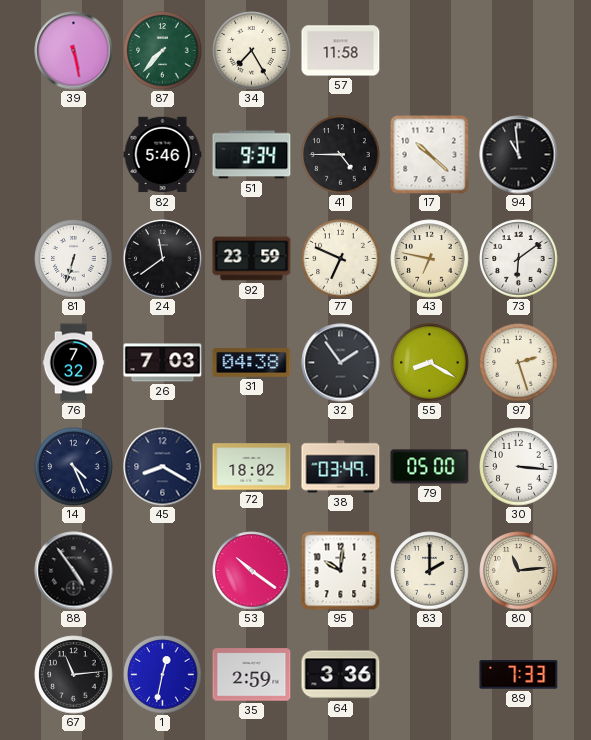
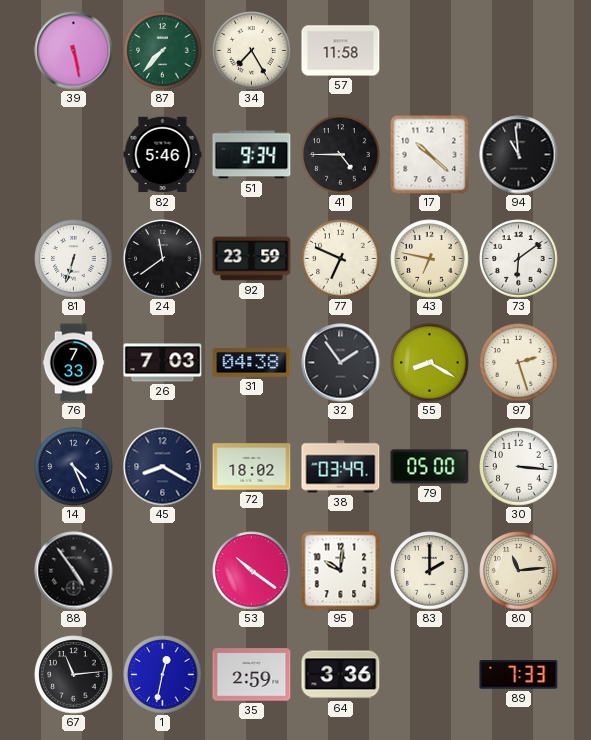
76: 7:32 -> 7:33
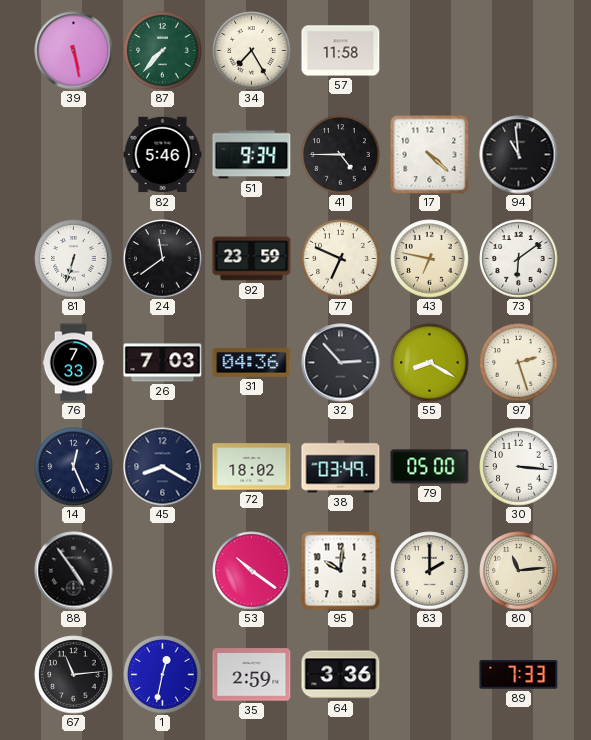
17: 10:22 -> 4:22
31: 04:38 -> 04:36
32: 1:54 -> 2:53
14: 4:26 -> 12:26
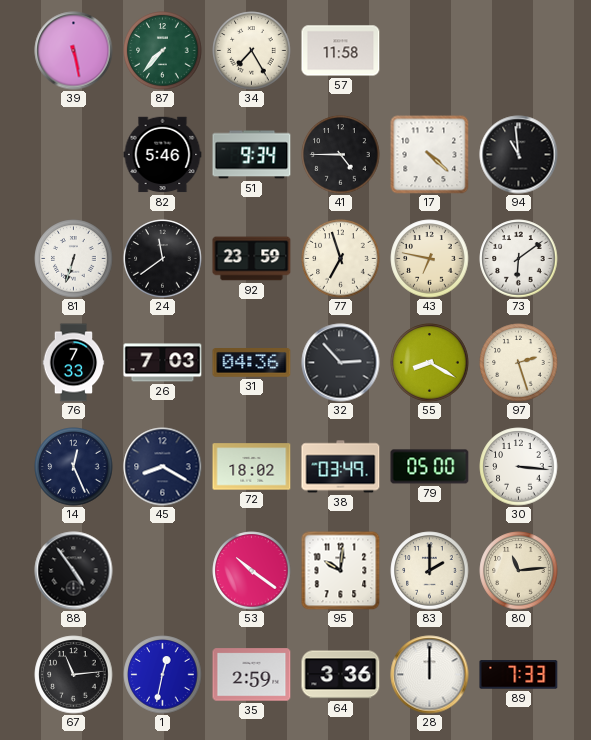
77: 6:49 -> 6:57
28: none -> 12:00
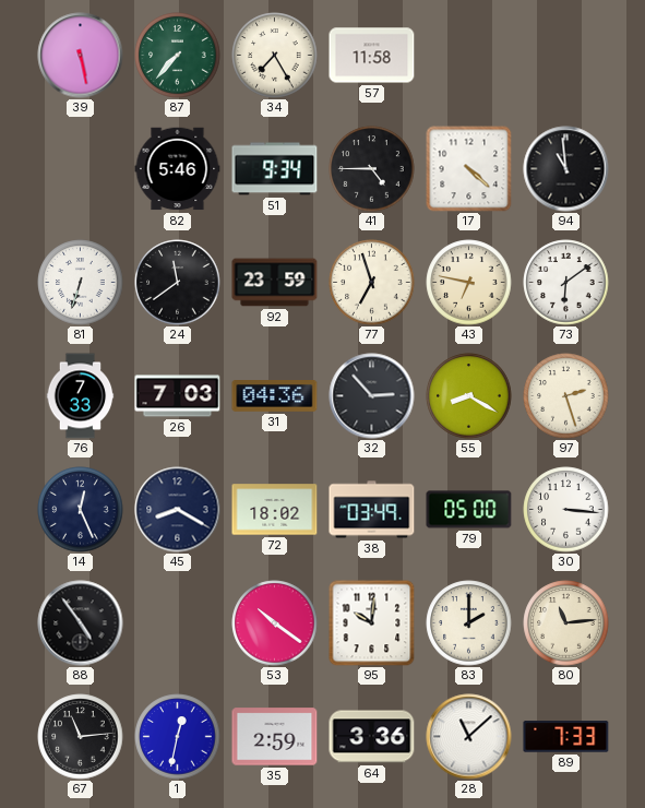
28: 12:00 -> 11:08
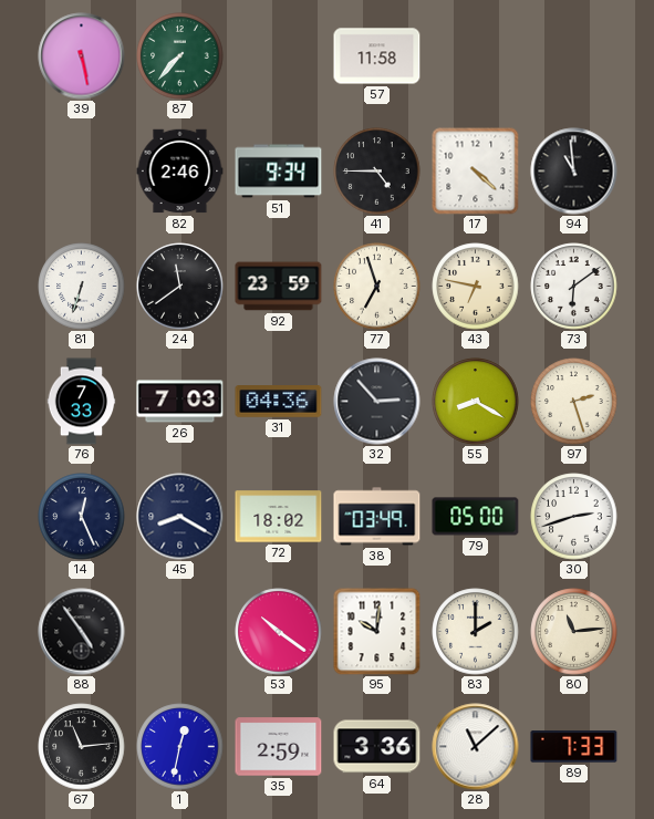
34: 7:25 -> none
82: 5:46 -> 2:46
30: 3:16 -> 2:42
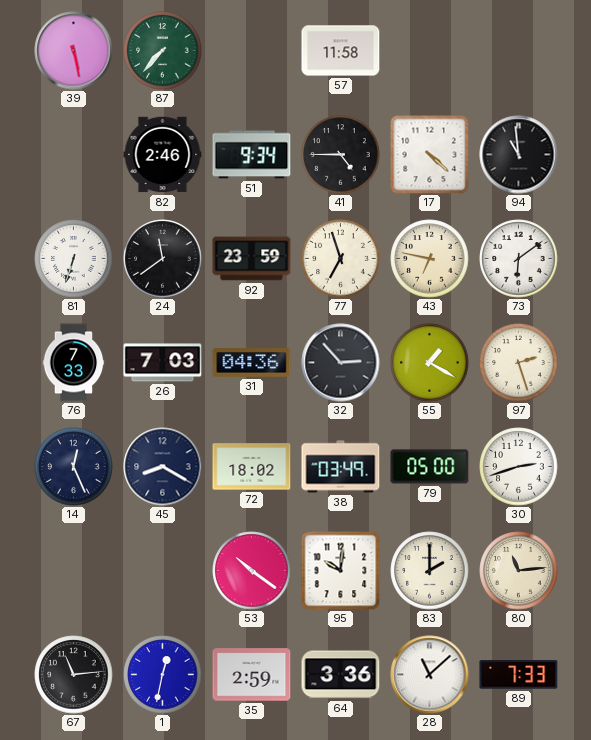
55: 8:20 -> 1:20
88: 4:54 -> none
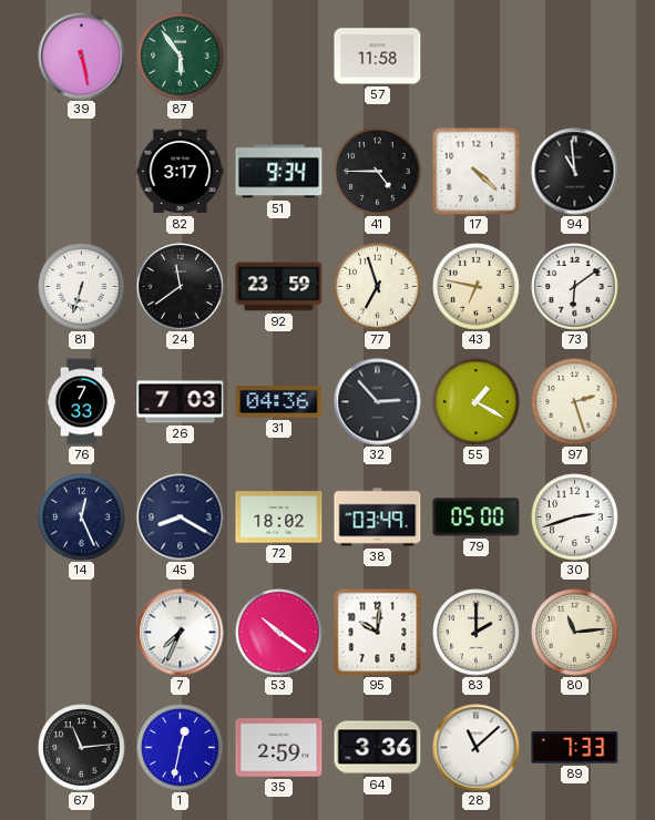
87: 7:37 -> 5:54
82: 2:46 -> 3:17
7: none -> 7:34
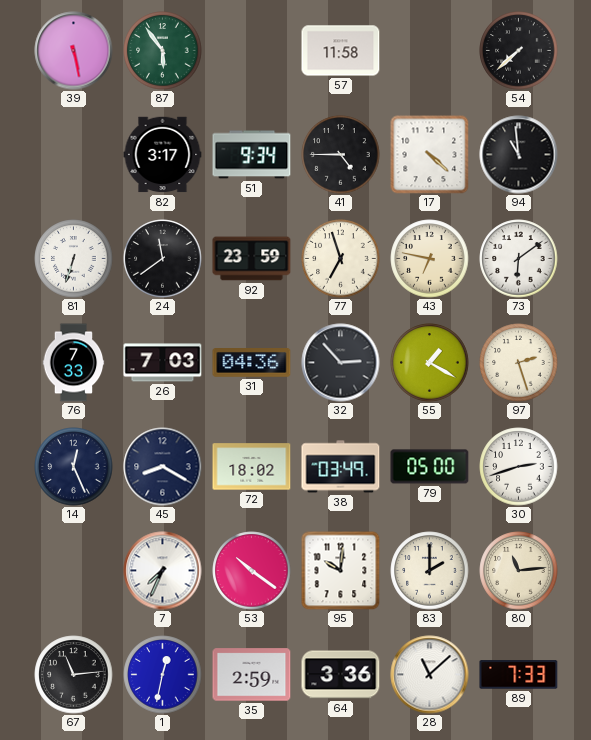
54: none -> 7:38
